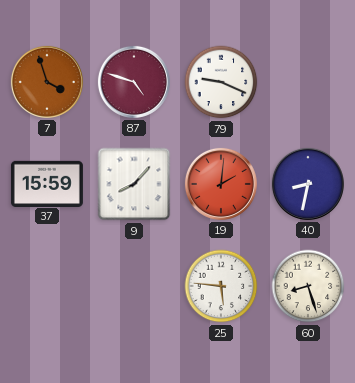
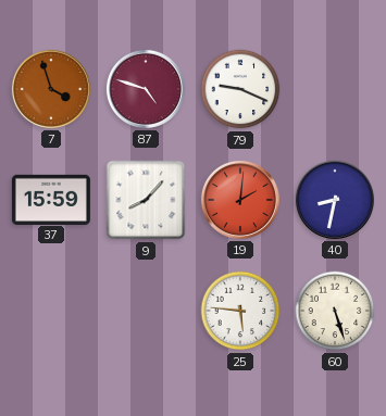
60: 8:27 -> 5:27
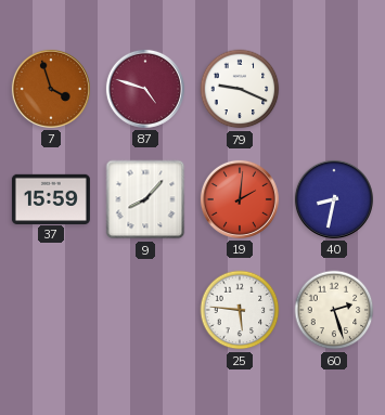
60: 5:27 -> 2:27
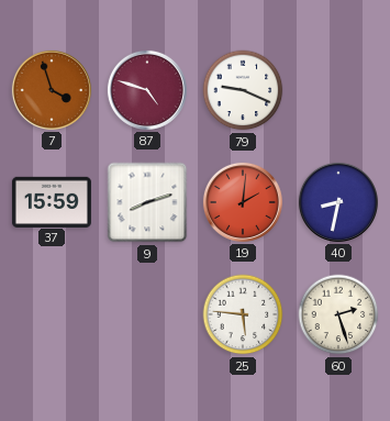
9: 8:07 -> 8:12
